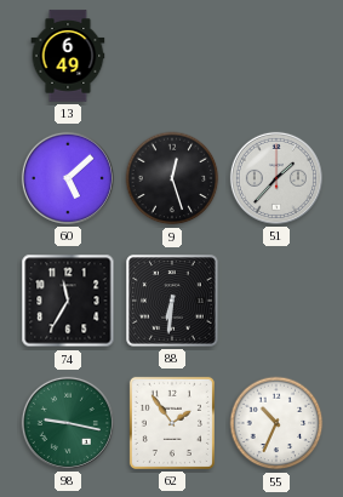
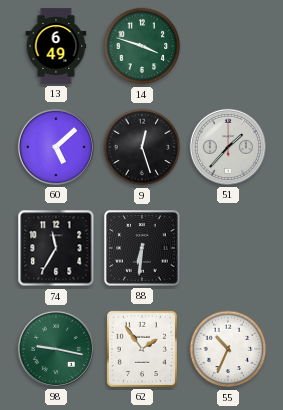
14: none -> 3:48
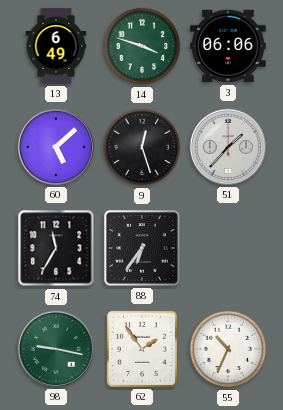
3: none -> 06:06
88: 6:31 -> 6:36
